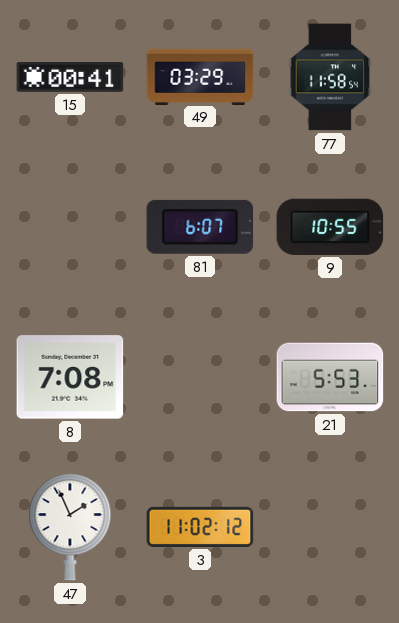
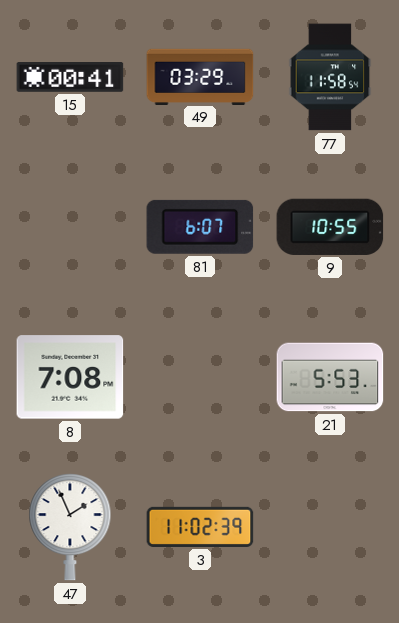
3: 11:02:12 -> 11:02:39
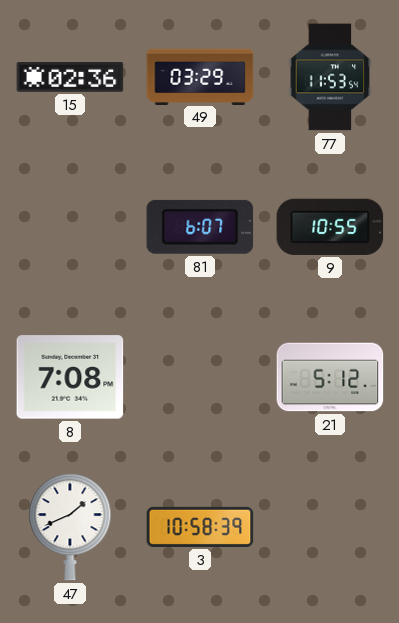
15: 00:41 -> 02:36
77: 11:58 -> 11:53
21: 5:53 -> 5:12
47: 1:56 -> 1:41
3: 11:02 -> 10:58
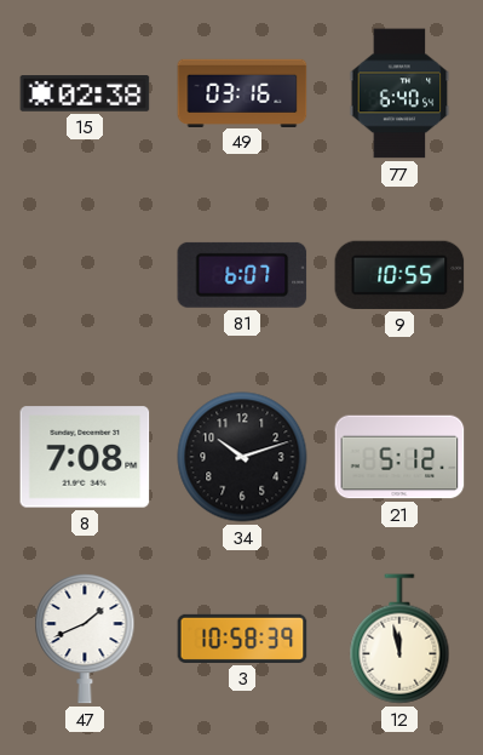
15: 02:36 -> 02:38
49: 03:29 -> 03:16
77: 11:53 -> 6:40
34: none -> 10:12
12: none -> 11:58
